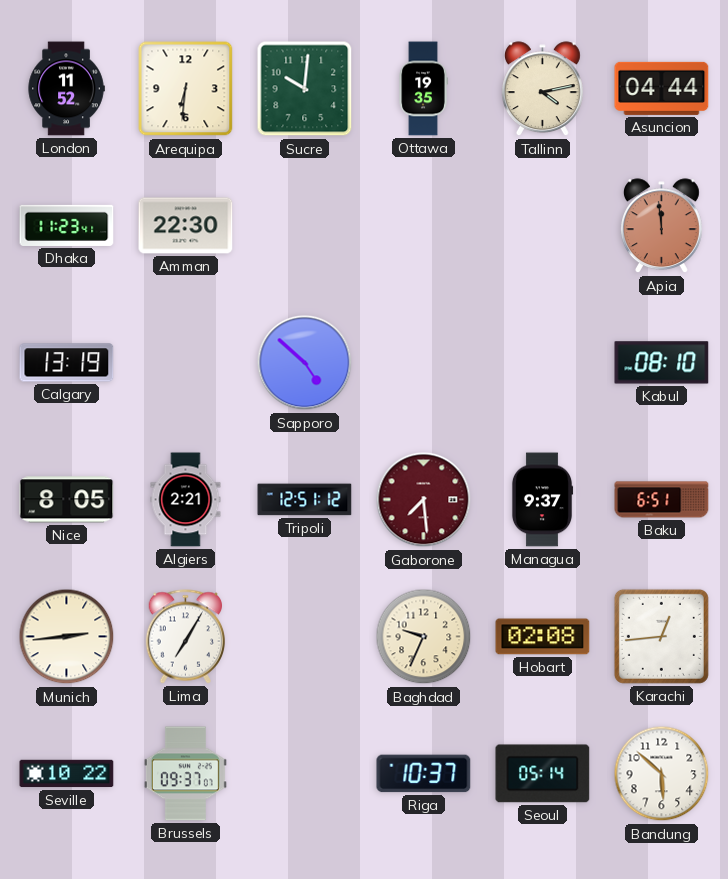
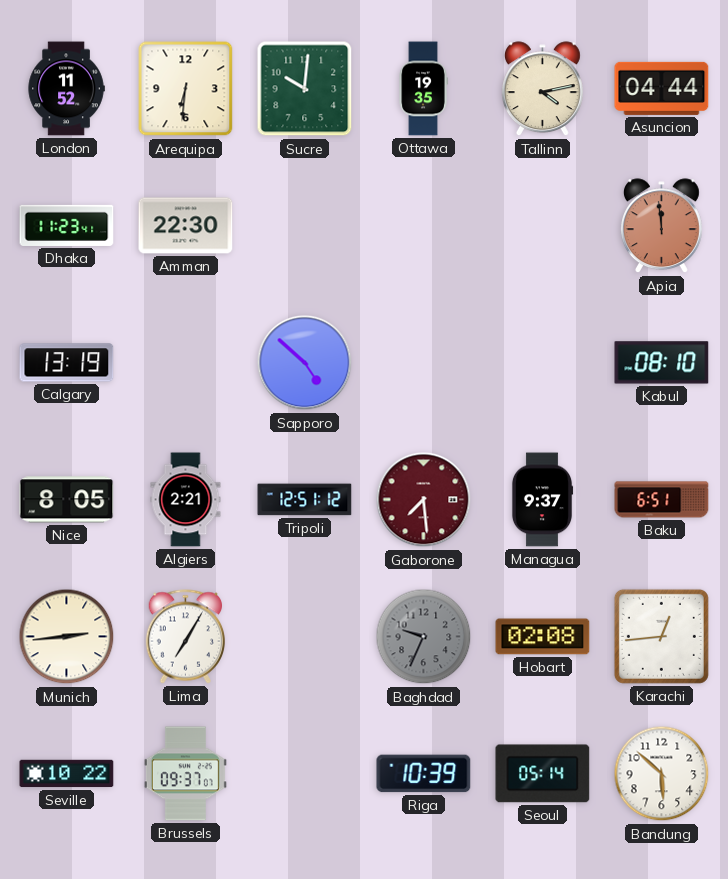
Baghdad dial: cream -> grey
Riga: 10:37 -> 10:39
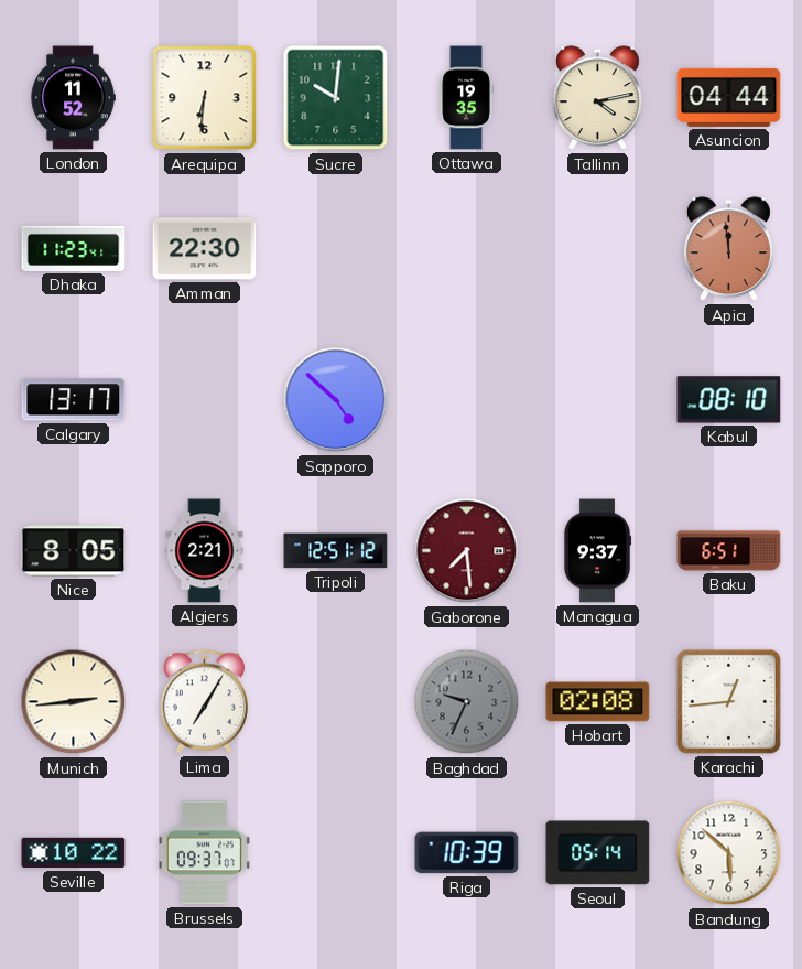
Calgary: 13:19 -> 13:17
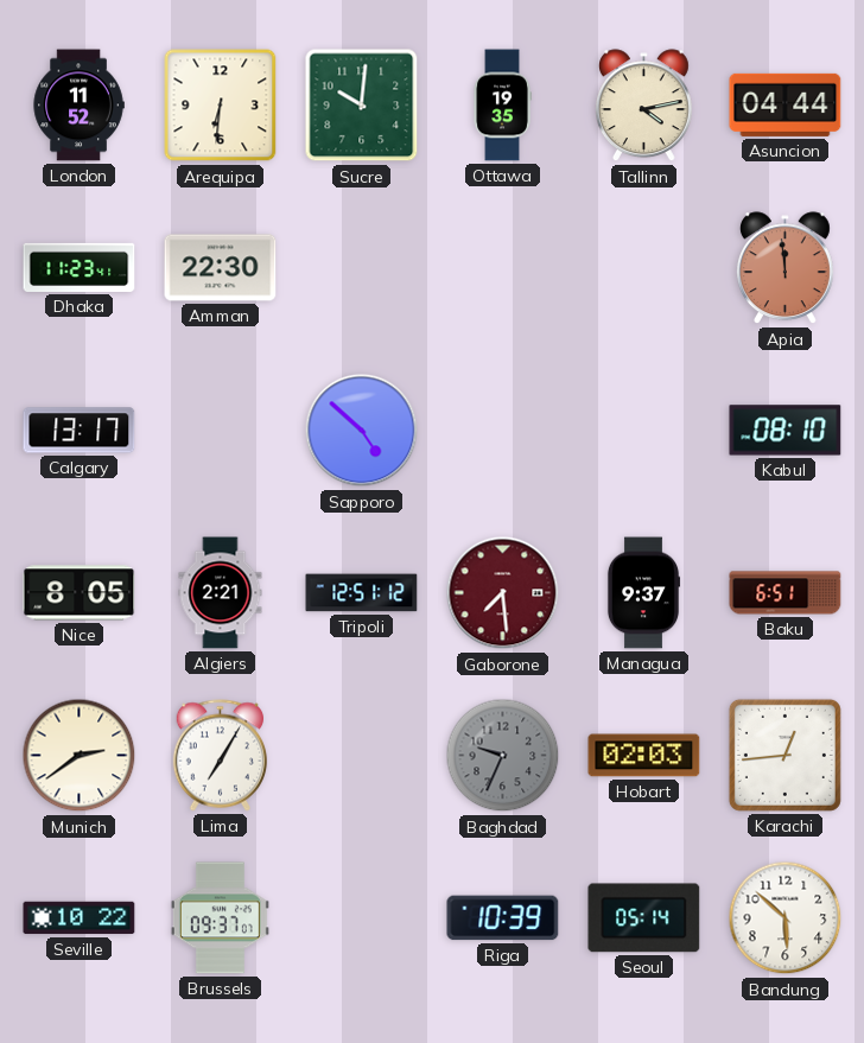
Munich: 2:44 -> 2:39
Hobart: 02:08 -> 02:03
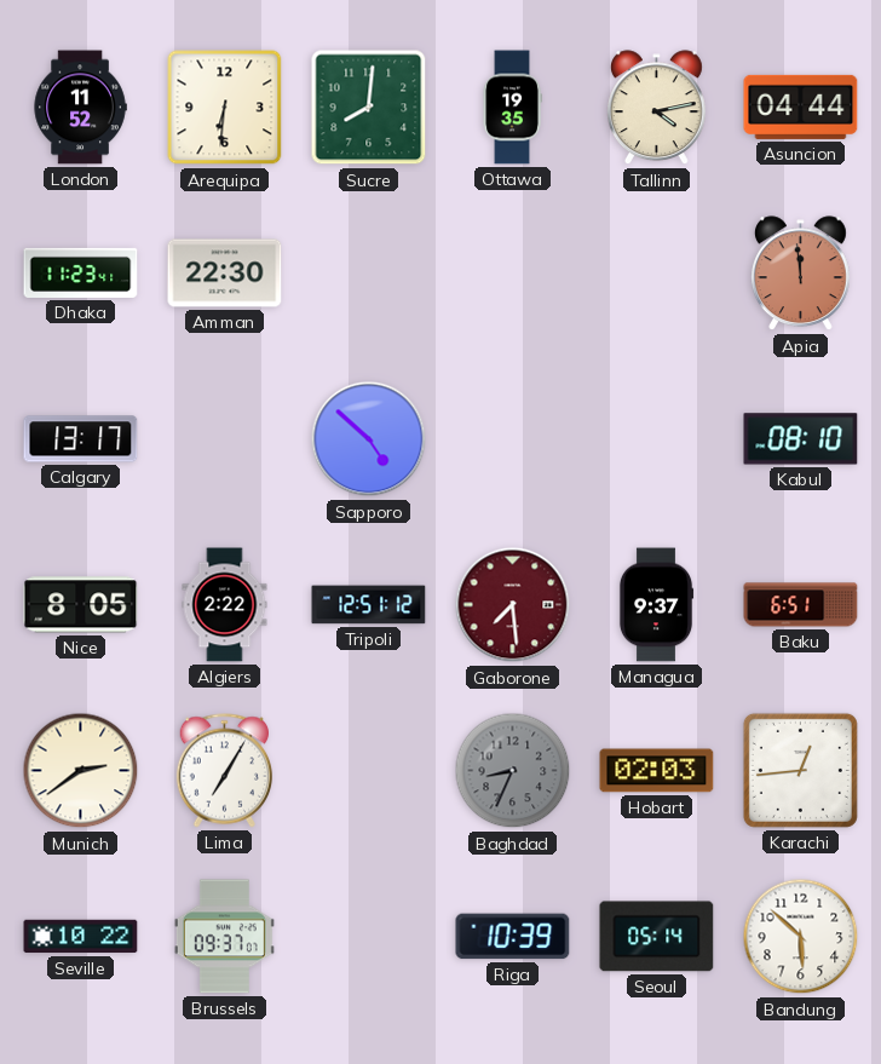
Sucre: 10:01 -> 8:01
Algiers: 2:21 -> 2:22
Baghdad: 9:34 -> 8:34
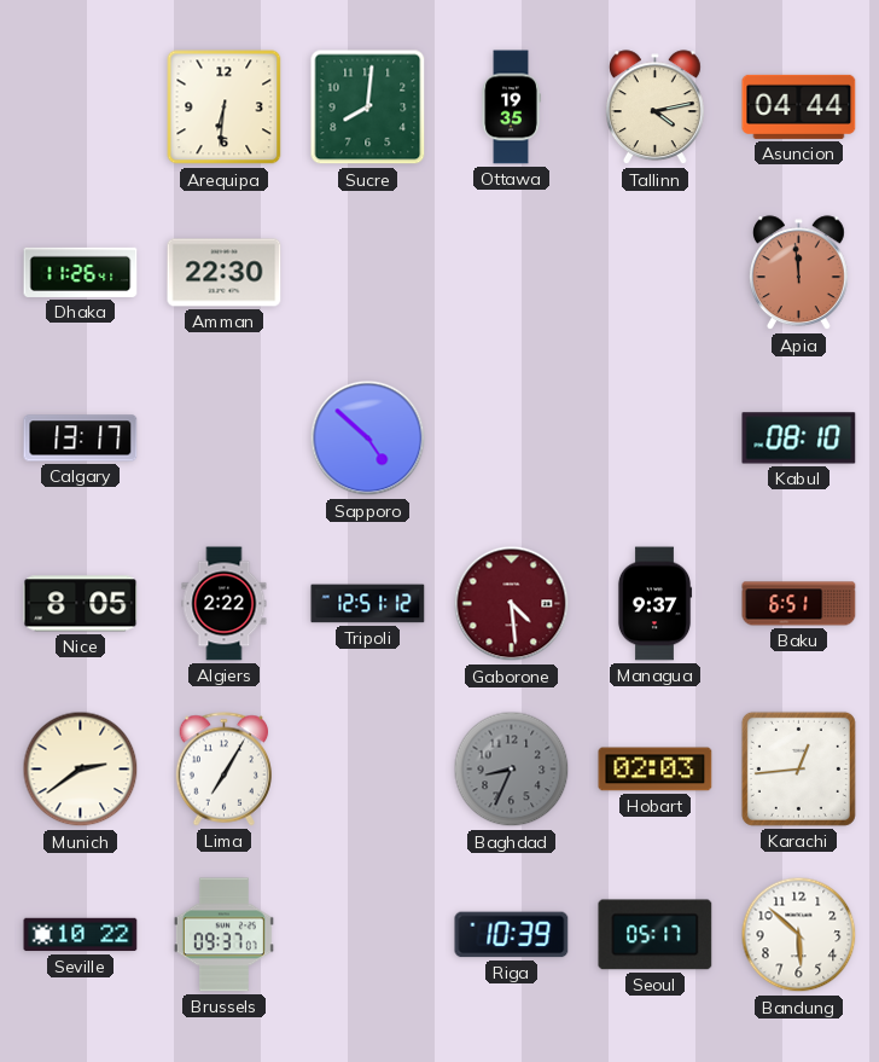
London: 11:52 -> none
Dhaka: 11:23 -> 11:26
Gaborone: 7:29 -> 4:29
Seoul: 05:14 -> 05:17
